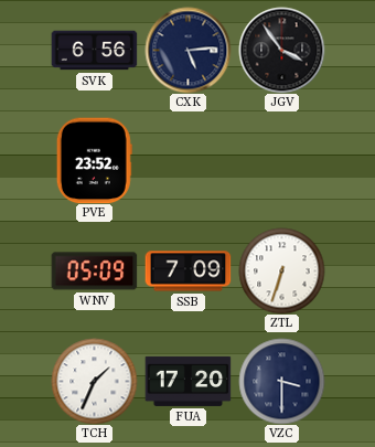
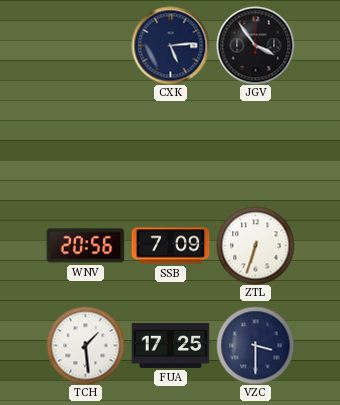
SVK: 6:56 -> none
PVE: 23:52 -> none
WNV: 05:09 -> 20:56
TCH: 1:34 -> 1:29
FUA: 17:20 -> 17:25
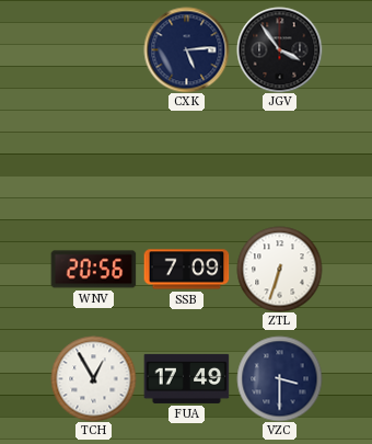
TCH: 1:29 -> 12:55
FUA: 17:25 -> 17:49
